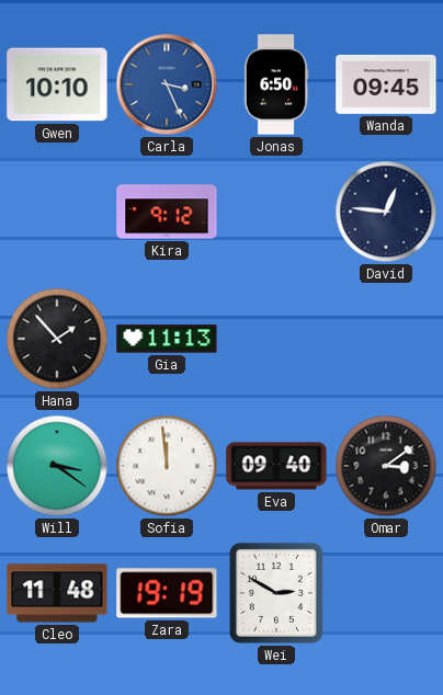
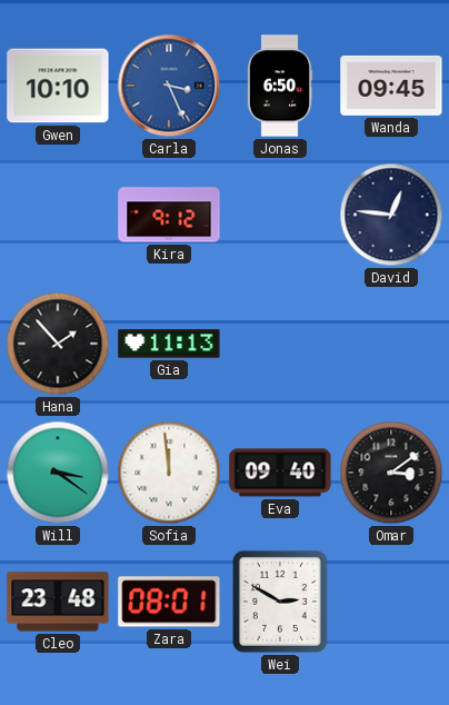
Cleo: 11:48 -> 23:48
Zara: 19:19 -> 08:01
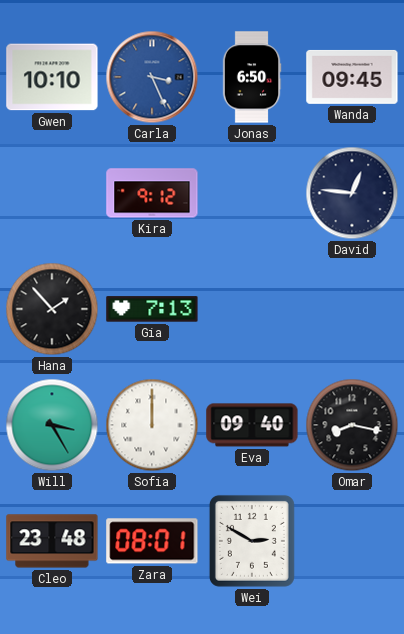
Gia: 11:13 -> 7:13
Will: 3:21 -> 3:25
Sofia: 11:59 -> 12:00
Omar: 3:09 -> 8:17
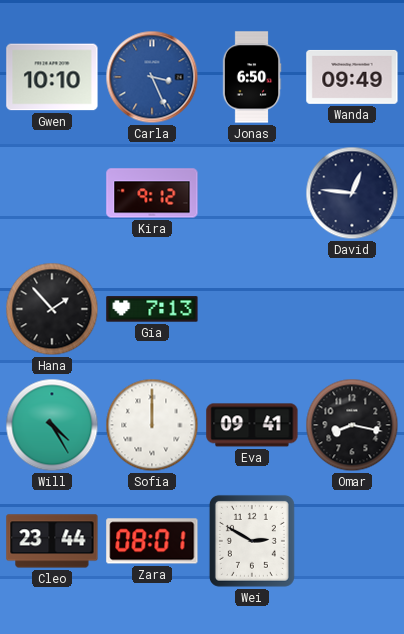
Wanda: 09:45 -> 09:49
Will: 3:25 -> 4:25
Eva: 09:40 -> 09:41
Cleo: 23:48 -> 23:44
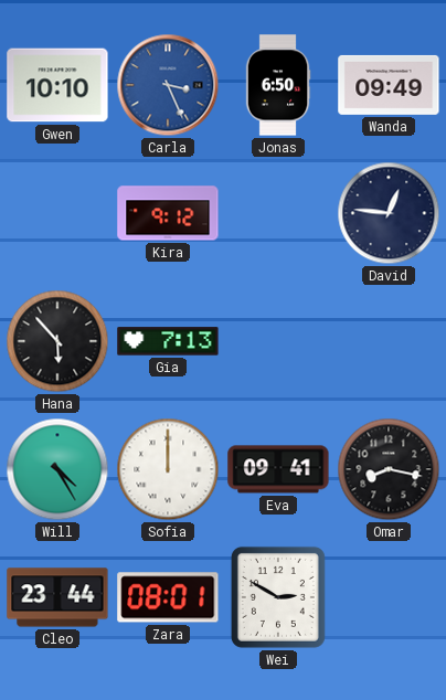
Hana: 1:53 -> 5:53
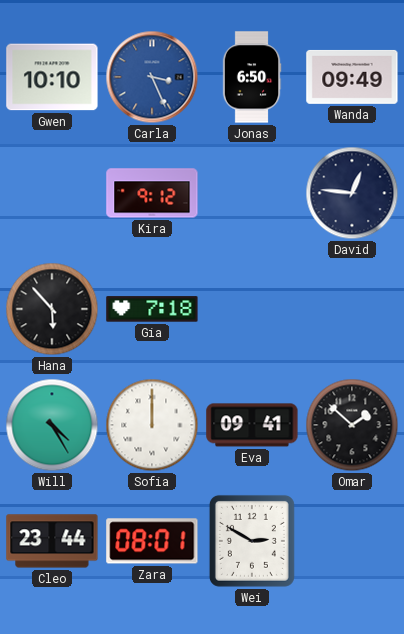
Gia: 7:13 -> 7:18
Omar: 8:17 -> 1:52
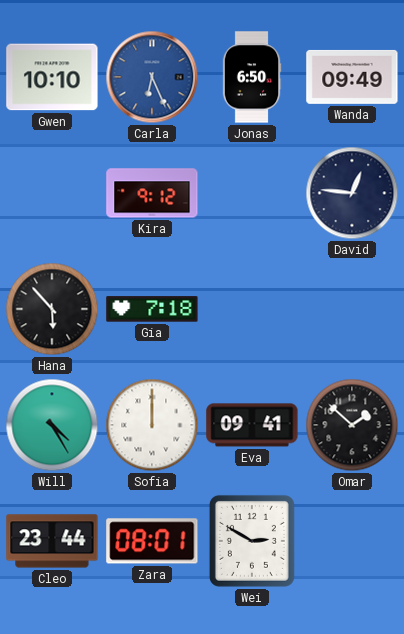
Carla: 3:26 -> 6:26
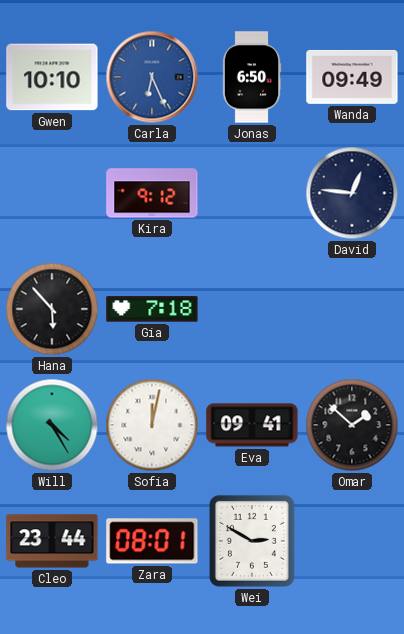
Sofia: 12:00 -> 12:02
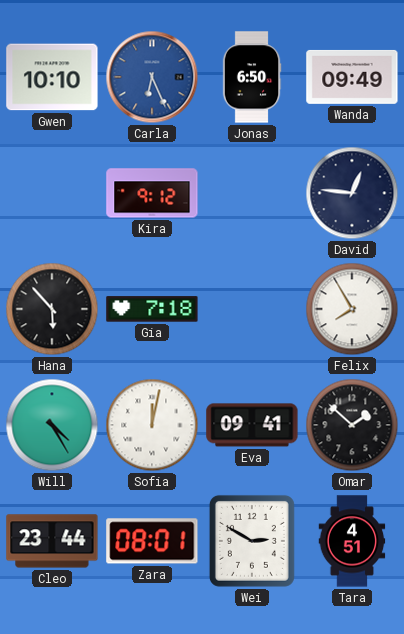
Felix: none -> 7:55
Tara: none -> 4:51
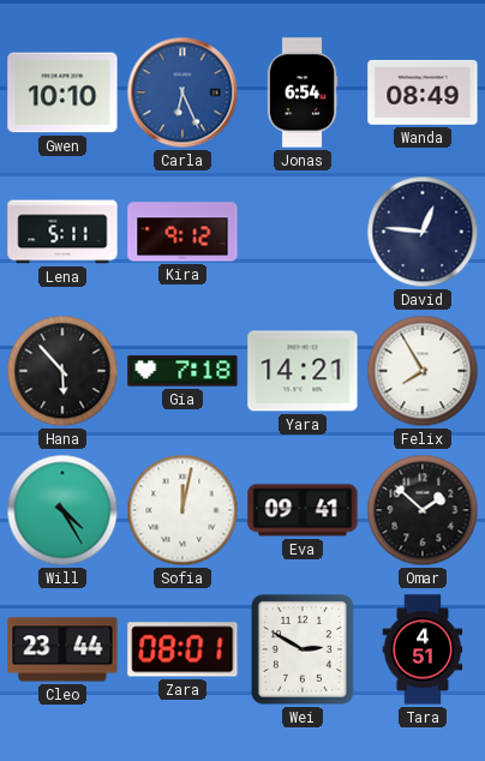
Jonas: 6:50 -> 6:54
Wanda: 09:49 -> 08:49
Lena: none -> 5:11
Yara: none -> 14:21
